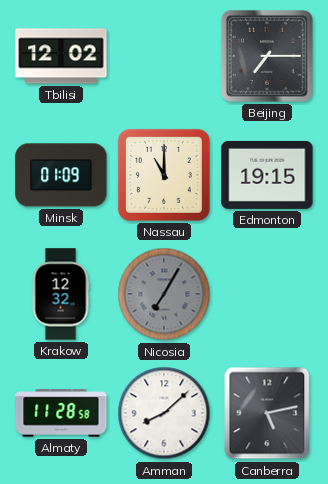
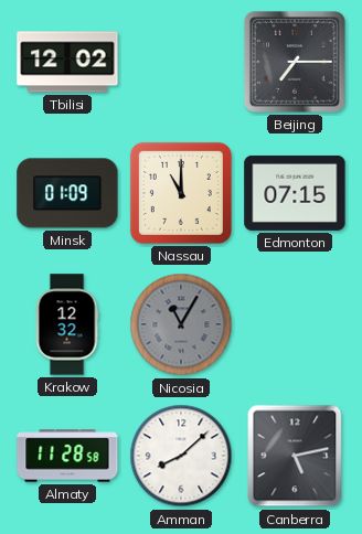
Edmonton: 19:15 -> 07:15
Nicosia: 7:05 -> 11:05
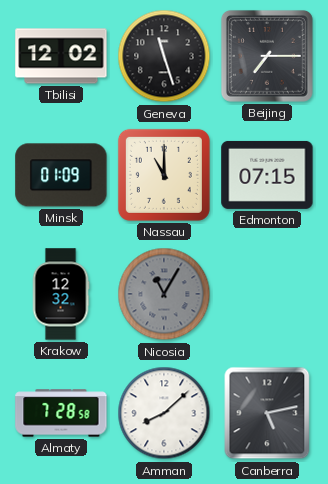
Geneva: none -> 11:27
Almaty: 11:28 -> 7:28
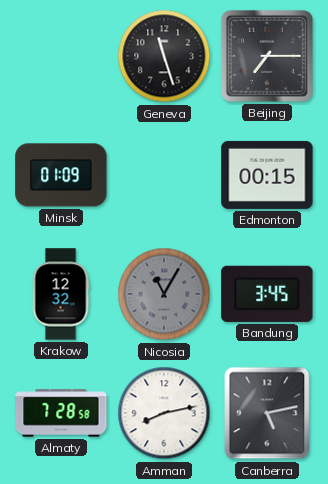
Tbilisi: 12:02 -> none
Nassau: 11:00 -> none
Edmonton: 07:15 -> 00:15
Bandung: none -> 3:45
Amman: 8:08 -> 8:13
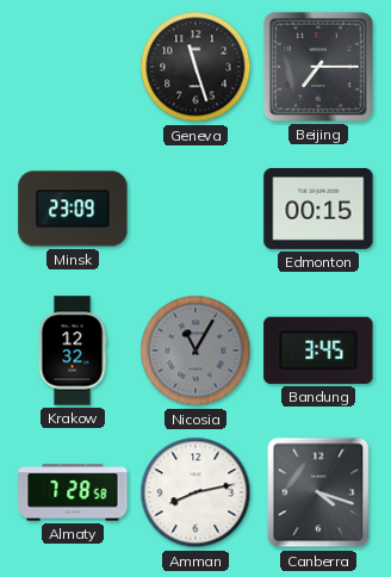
Minsk: 01:09 -> 23:09
Canberra: 5:13 -> 4:18
